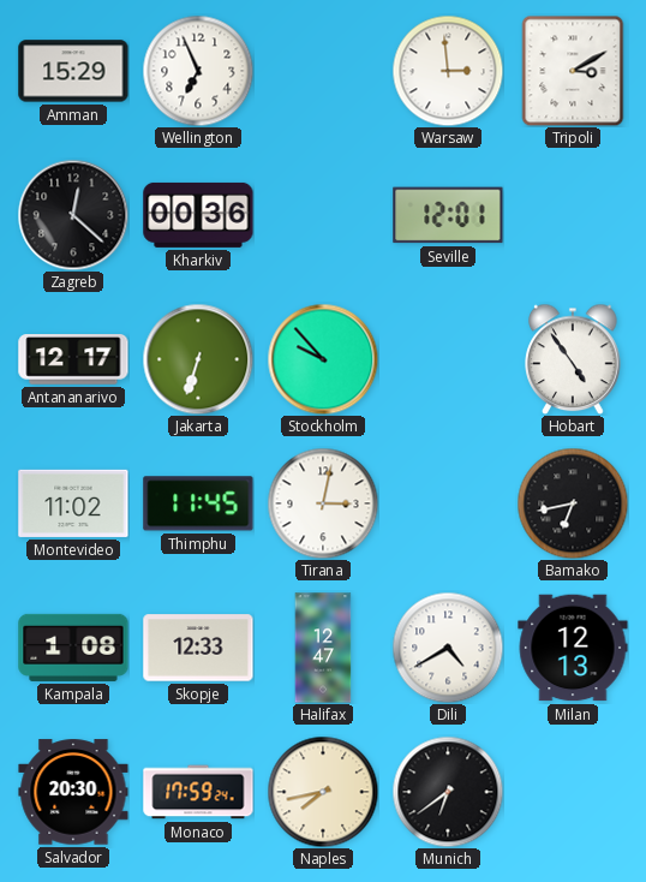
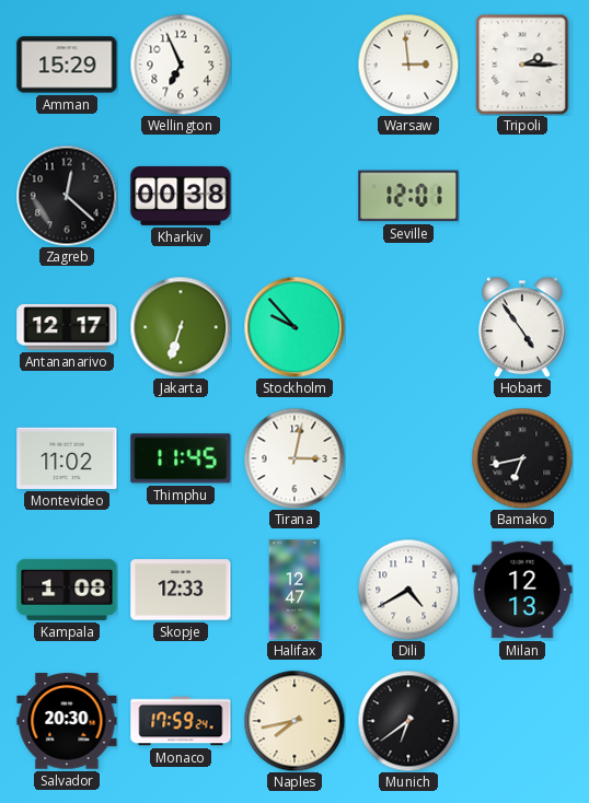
Tripoli: 3:10 -> 2:15
Kharkiv: 00:36 -> 00:38
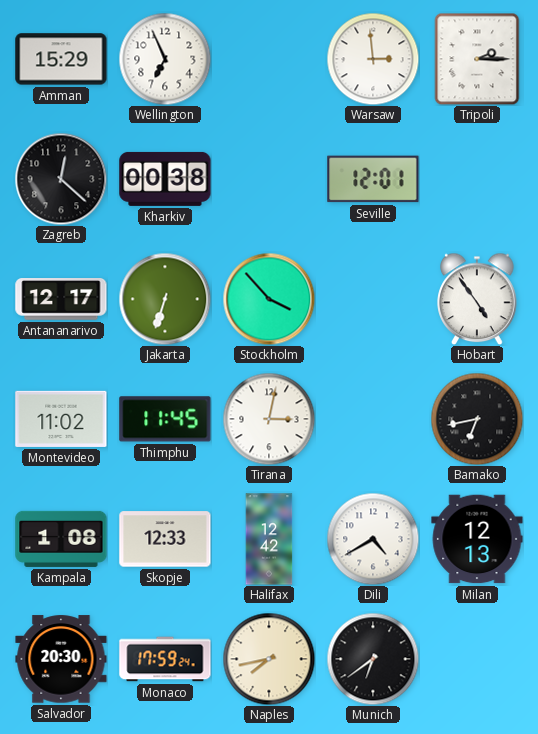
Stockholm: 9:53 -> 3:53
Halifax: 12:47 -> 12:42
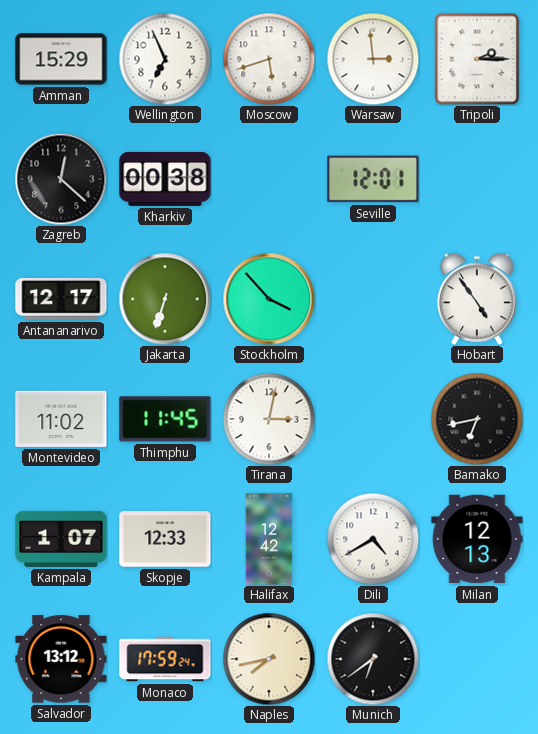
Moscow: none -> 5:42
Kampala: 1:08 -> 1:07
Salvador: 20:30 -> 13:12
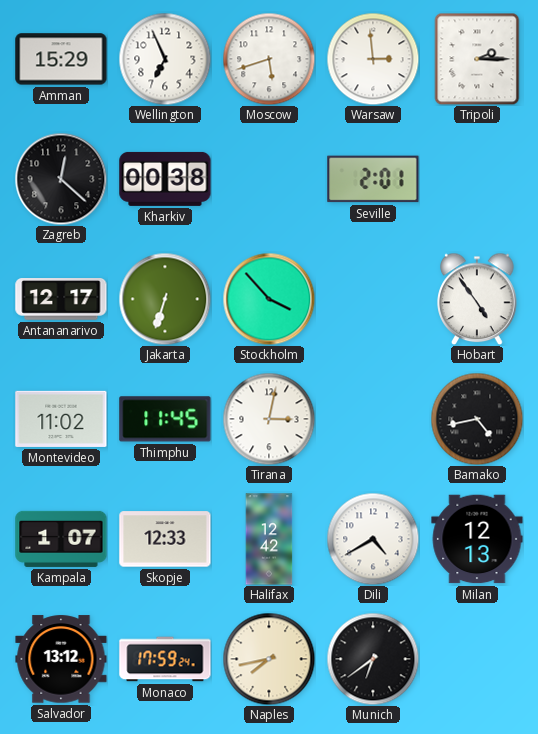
Seville: 12:01 -> 2:01
Bamako: 6:43 -> 4:43
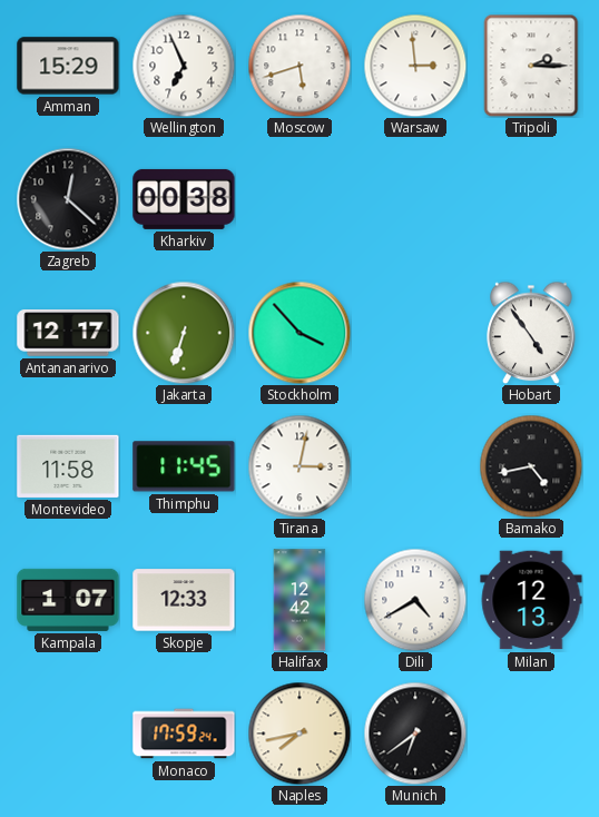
Seville: 2:01 -> none
Montevideo: 11:02 -> 11:58
Salvador: 13:12 -> none
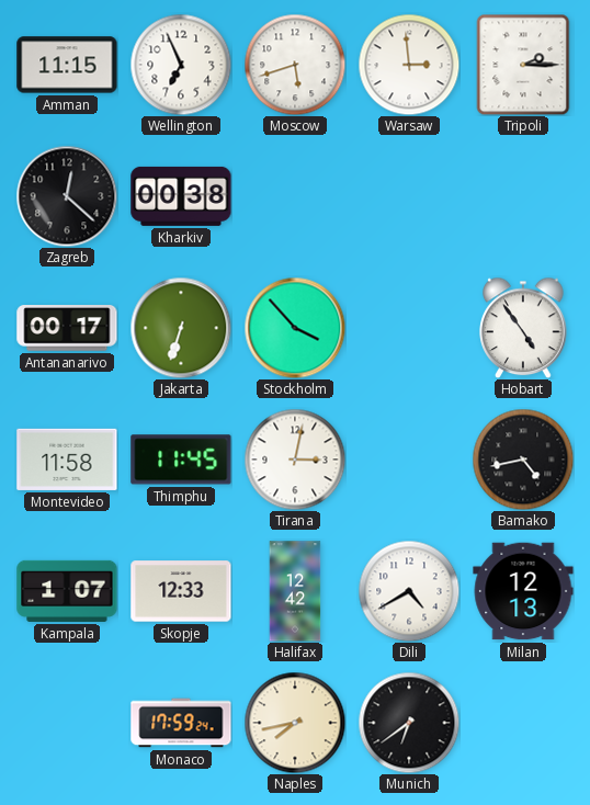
Amman: 15:29 -> 11:15
Antananarivo: 12:17 -> 00:17
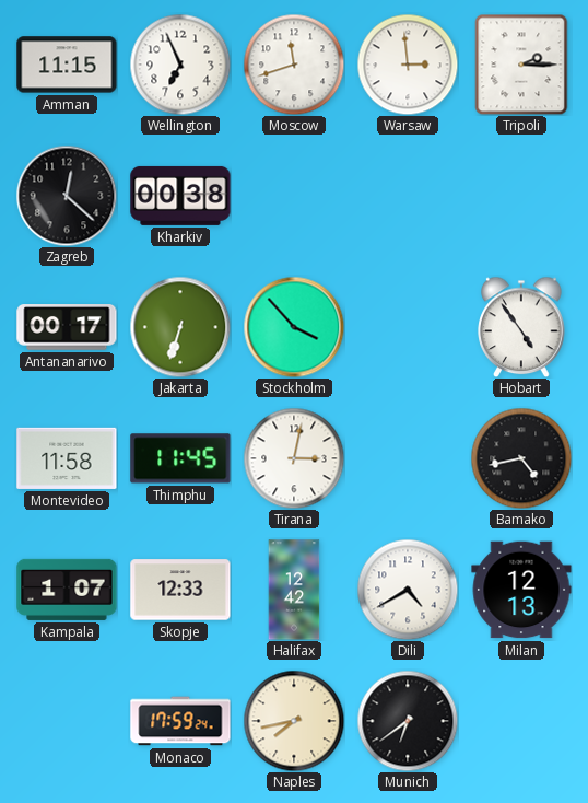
Moscow: 5:42 -> 11:42
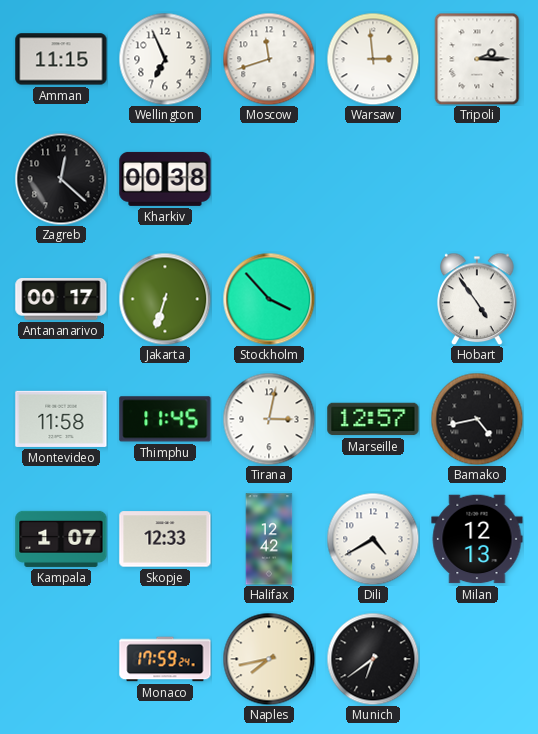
Marseille: none -> 12:57
